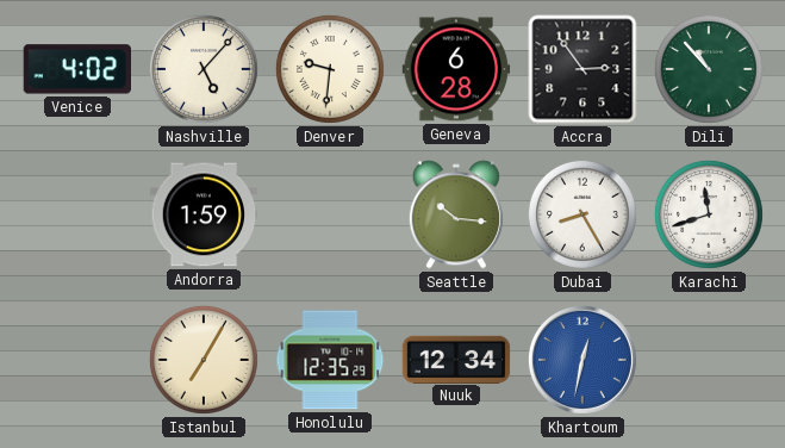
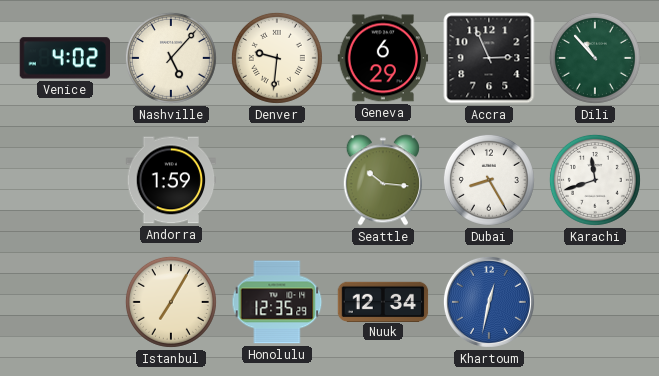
Geneva: 6:28 -> 6:29
Accra: 2:54 -> 2:56
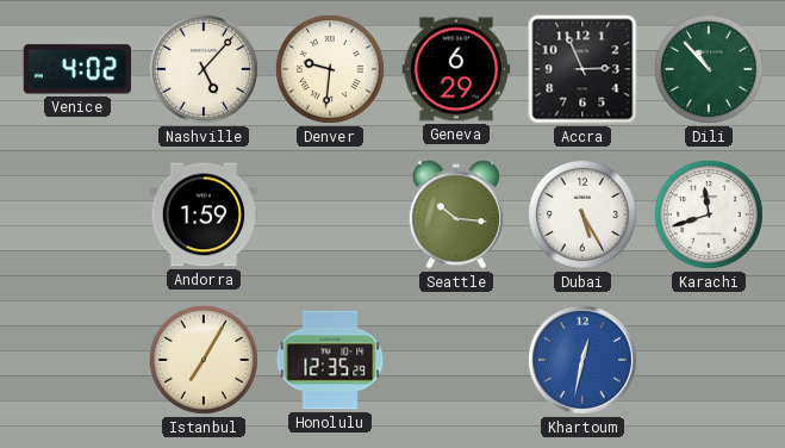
Dubai: 8:25 -> 5:25
Nuuk: 12:34 -> none
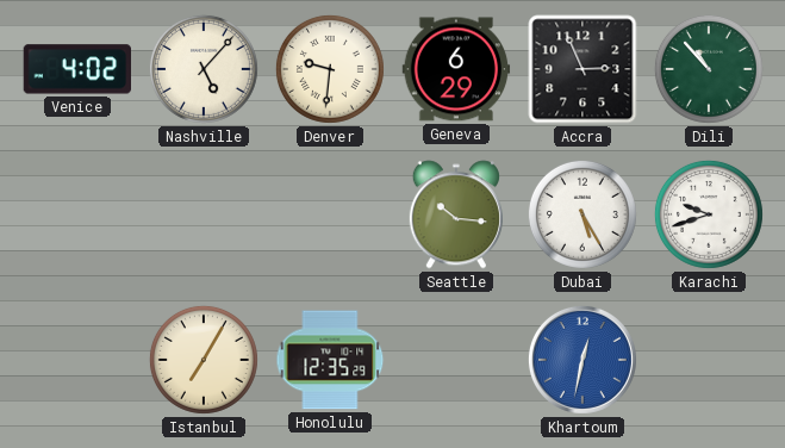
Andorra: 1:59 -> none
Karachi: 11:42 -> 9:42
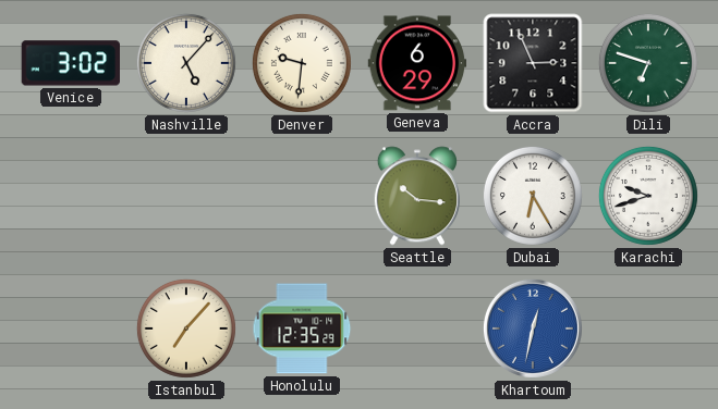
Venice: 4:02 -> 3:02
Dili: 10:53 -> 6:48
Dubai: 5:25 -> 6:25
Istanbul: 7:05 -> 7:07
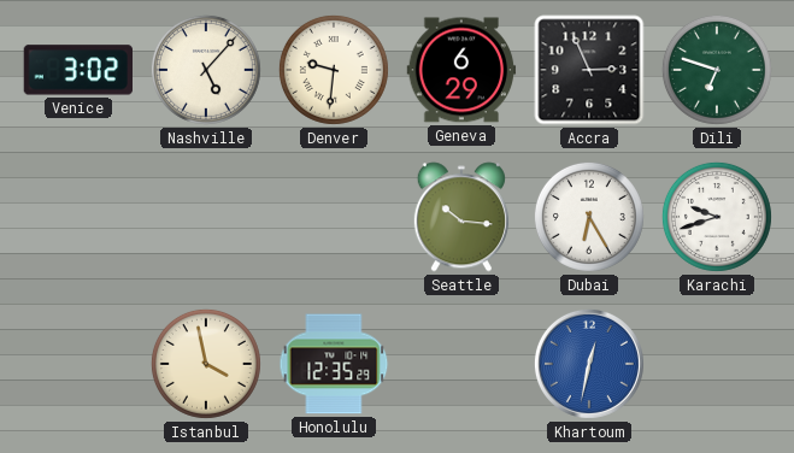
Istanbul: 7:07 -> 3:58
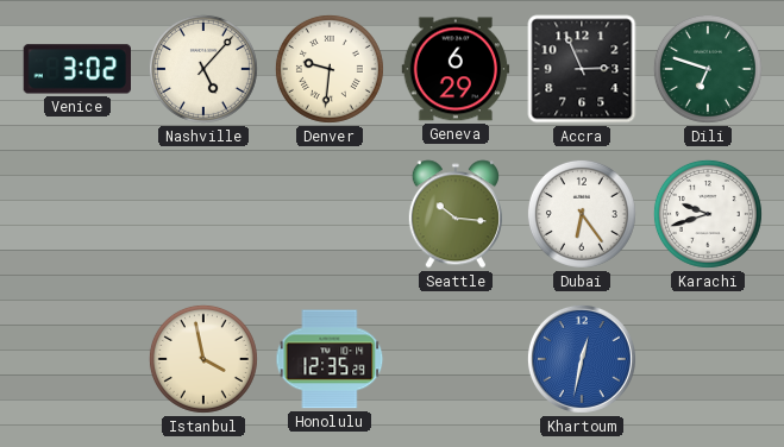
Dubai: 6:25 -> 6:24
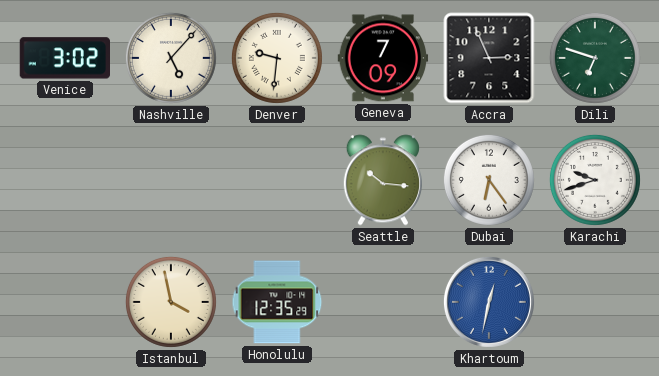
Geneva: 6:29 -> 7:09
